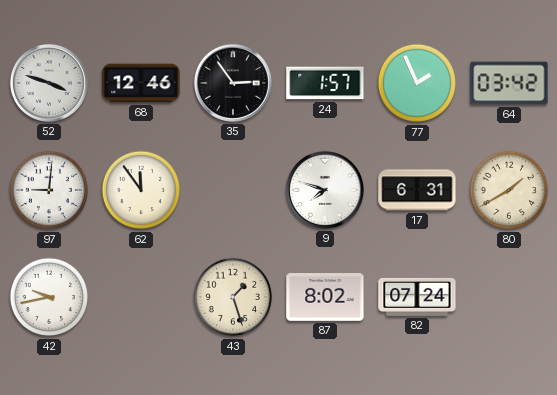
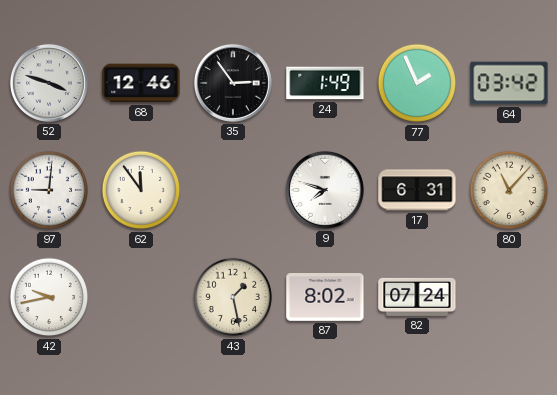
24: 1:57 -> 1:49
80: 1:40 -> 11:07
43: 1:27 -> 1:28
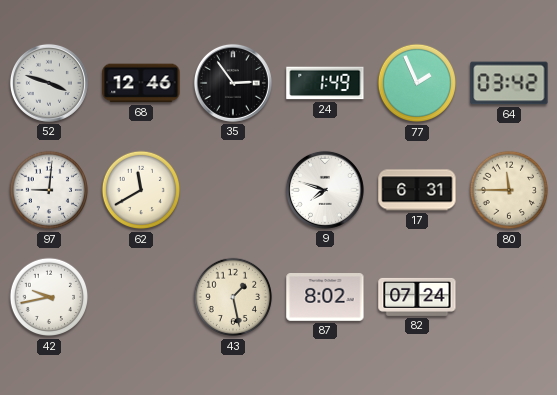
62: 11:54 -> 11:40
80: 11:07 -> 11:45
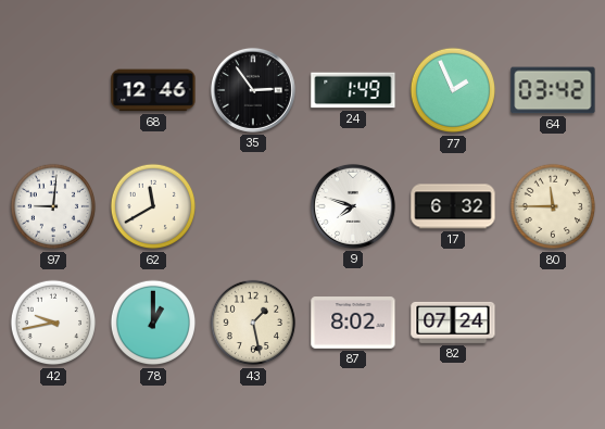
52: 3:48 -> none
17: 6:31 -> 6:32
78: none -> 1:00
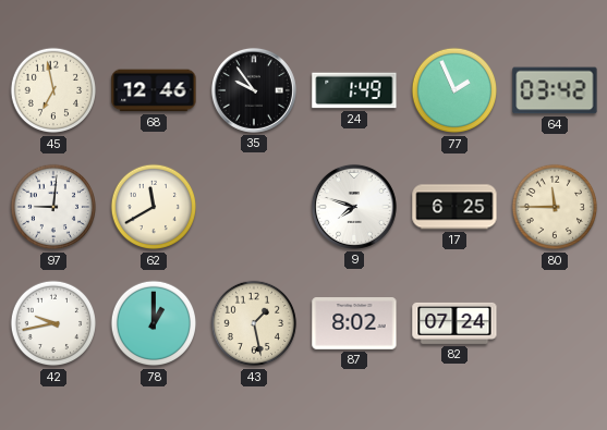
45: none -> 6:58
35: 2:54 -> 9:54
17: 6:32 -> 6:25
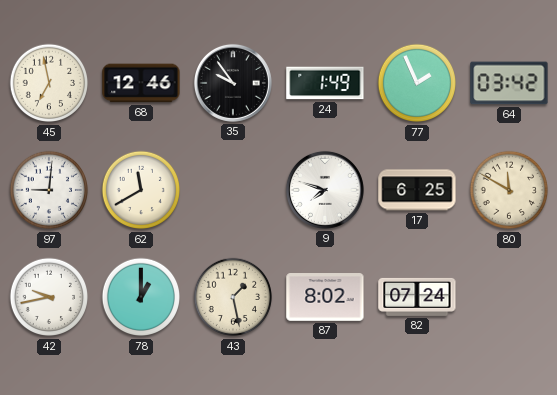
80: 11:45 -> 11:50
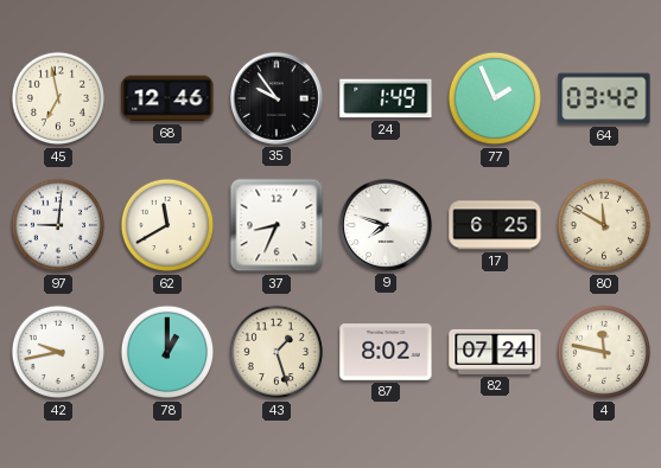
37: none -> 8:34
43: 1:28 -> 1:27
4: none -> 11:47
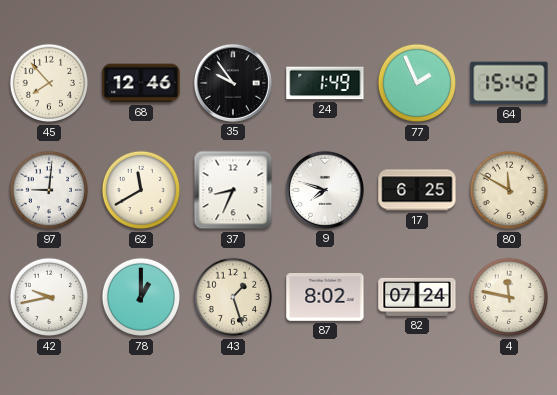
45: 6:58 -> 7:53
64: 03:42 -> 15:42
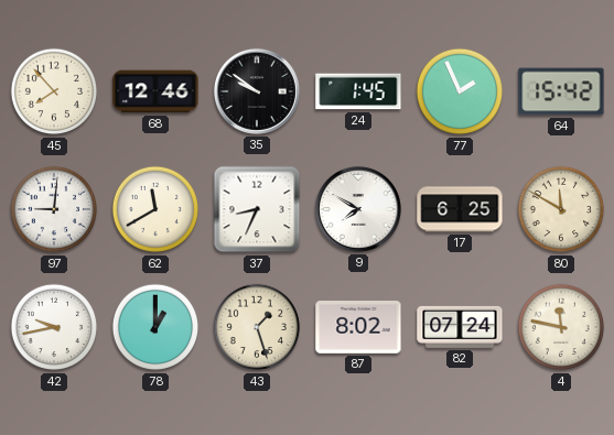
35: 9:54 -> 9:51
24: 1:49 -> 1:45
9: 7:48 -> 7:50
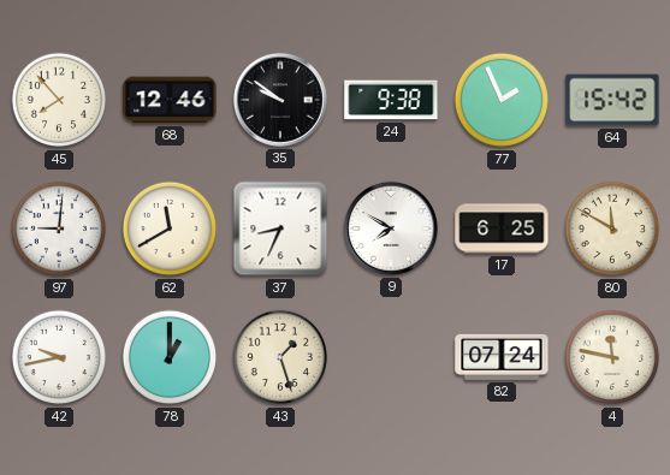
24: 1:45 -> 9:38
87: 8:02 -> none
